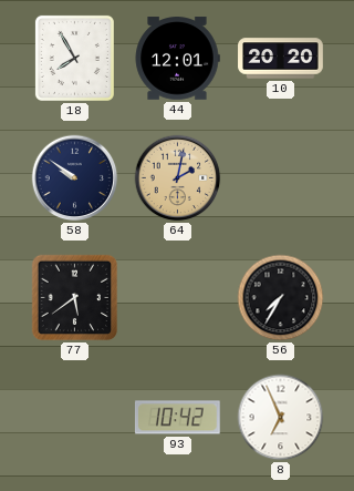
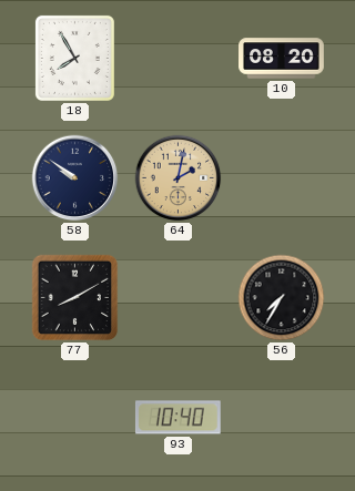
44: 12:01 -> none
10: 20:20 -> 08:20
77: 5:39 -> 8:10
93: 10:42 -> 10:40
8: 6:56 -> none
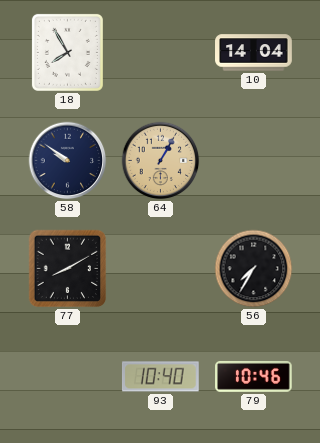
10: 08:20 -> 14:04
64: 2:02 -> 1:05
79: none -> 10:46
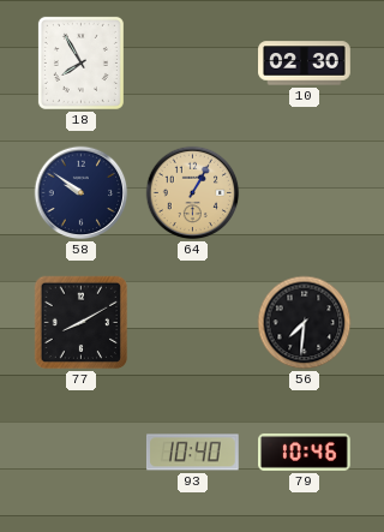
10: 14:04 -> 02:30
56: 7:35 -> 7:31
